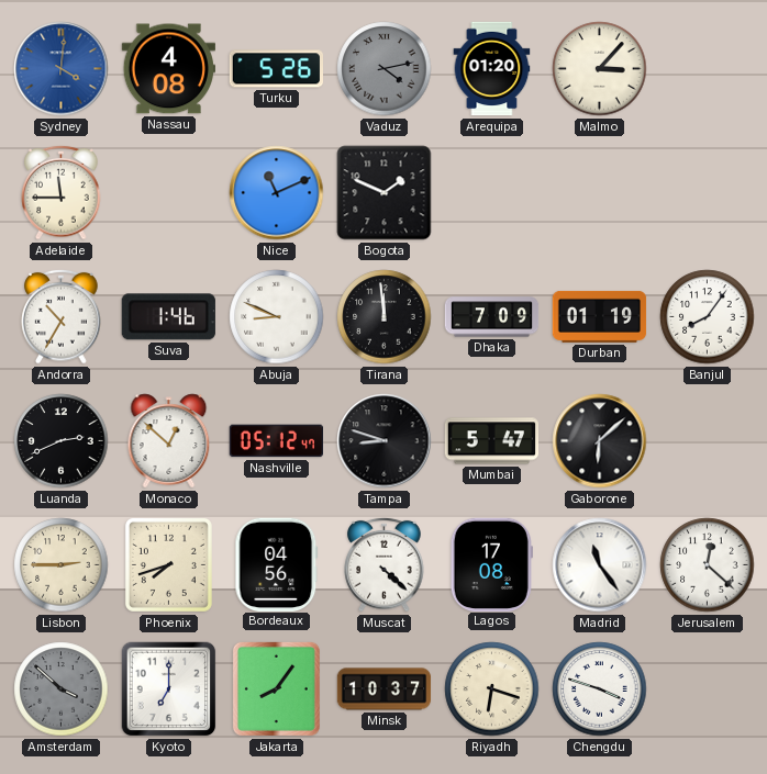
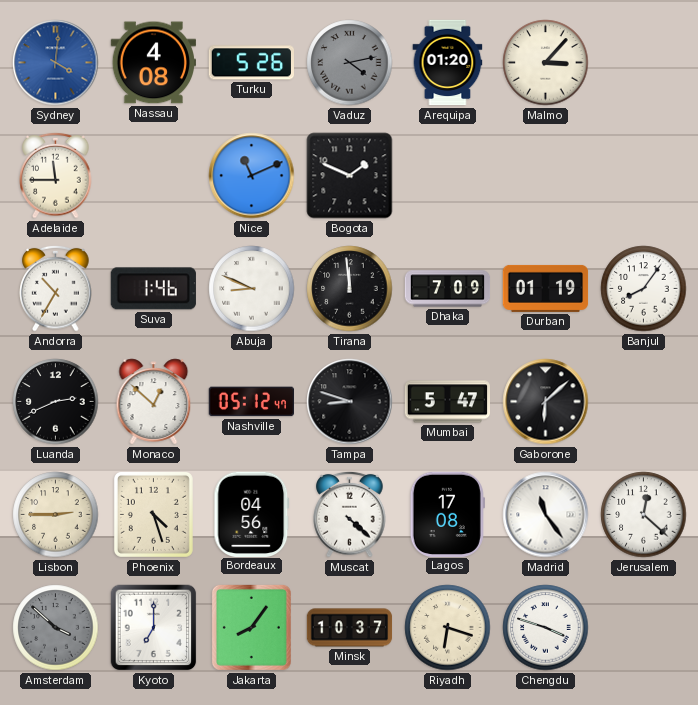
Phoenix: 7:42 -> 4:27
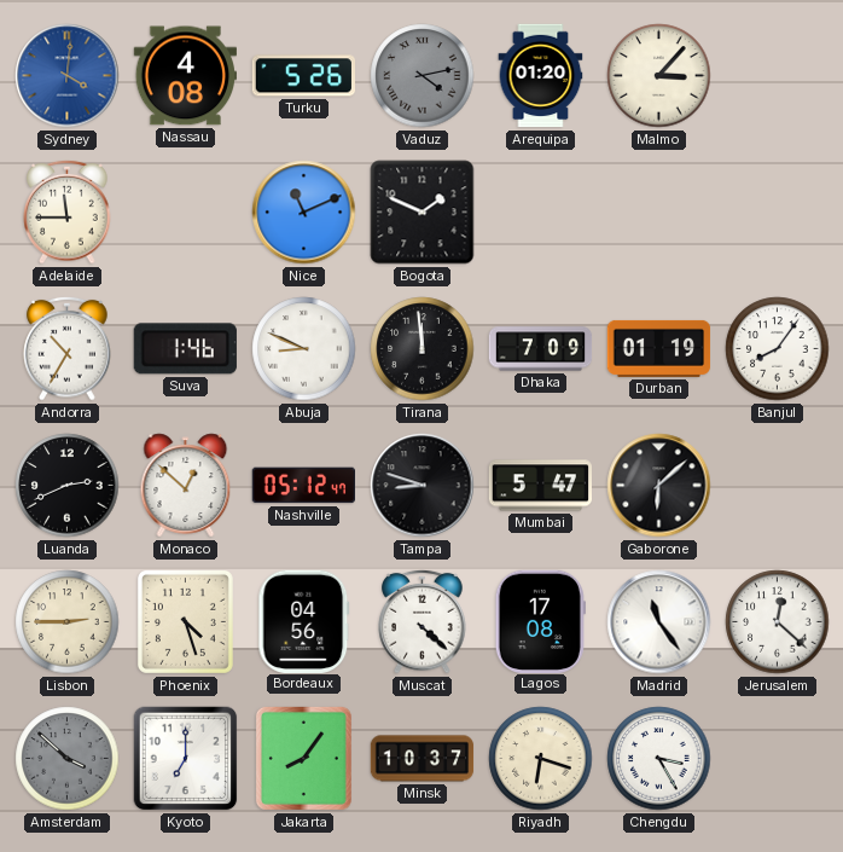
Chengdu: 3:48 -> 3:25
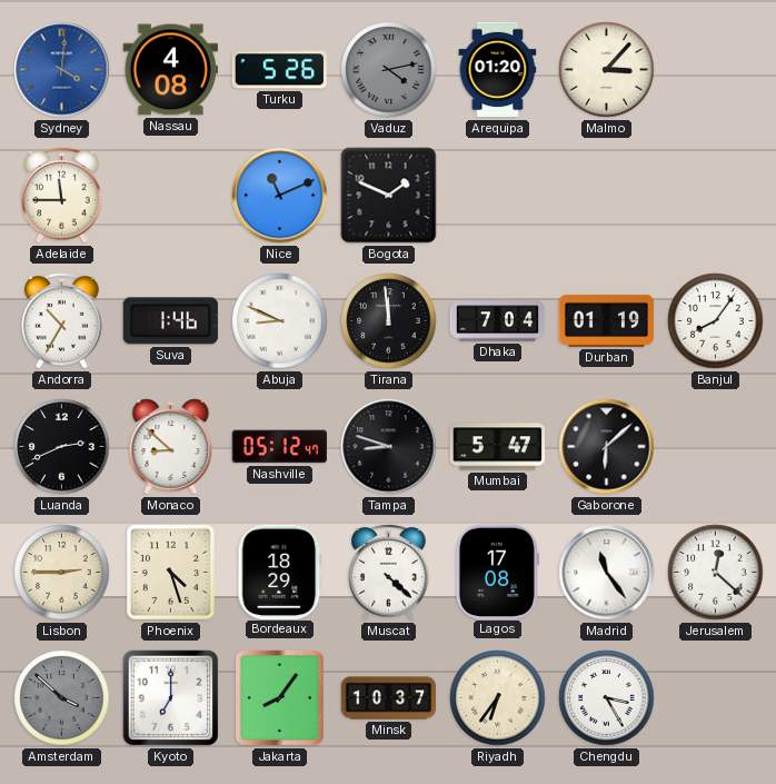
Dhaka: 7:09 -> 7:04
Monaco: 12:52 -> 8:52
Bordeaux: 04:56 -> 18:29
Riyadh: 6:18 -> 6:36
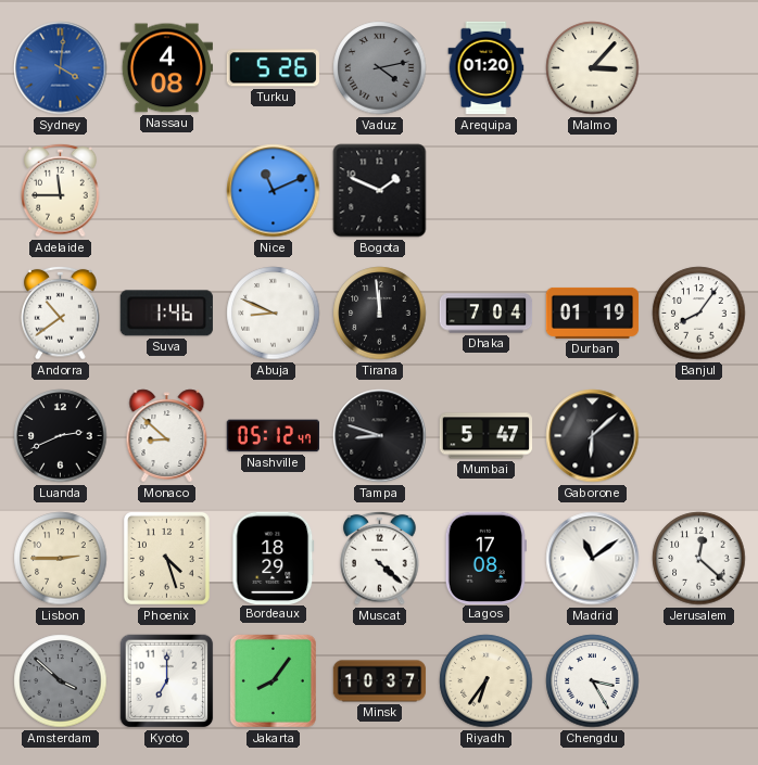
Andorra: 10:35 -> 10:39
Madrid: 11:24 -> 11:09
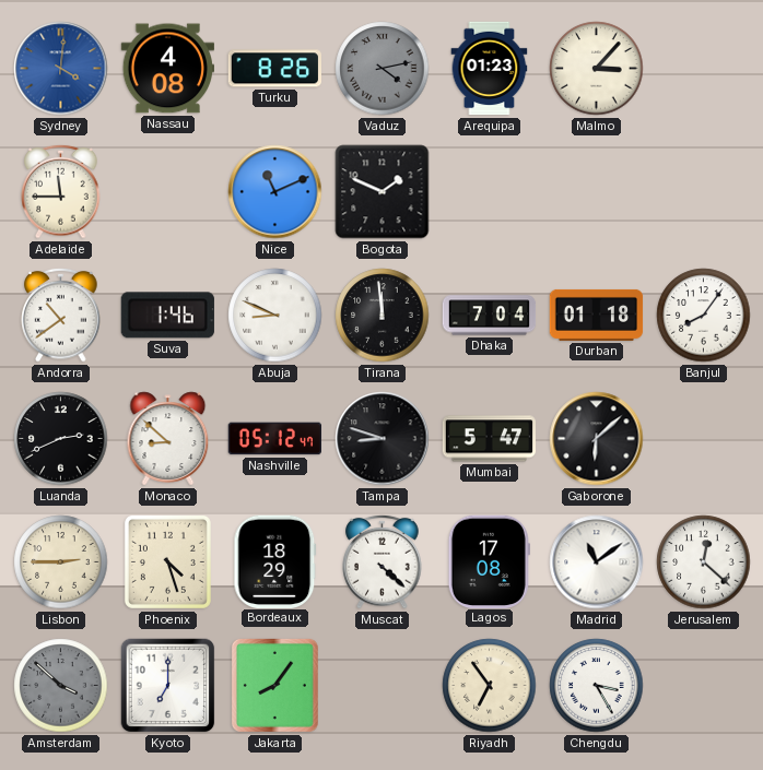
Turku: 5:26 -> 8:26
Arequipa: 01:20 -> 01:23
Durban: 01:19 -> 01:18
Minsk: 10:37 -> none
Riyadh: 6:36 -> 6:54
